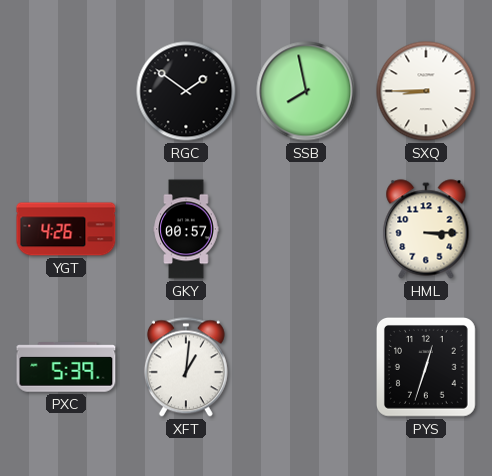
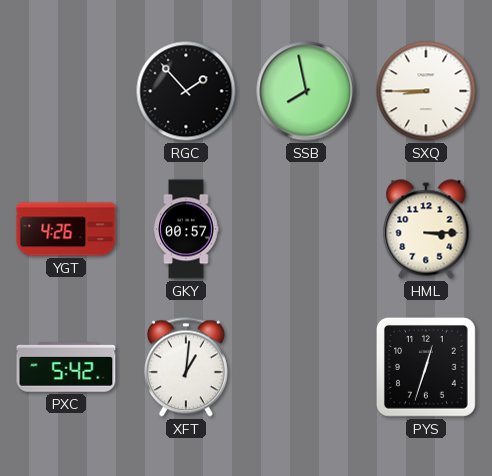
RGC: 1:51 -> 1:53
PXC: 5:39 -> 5:42
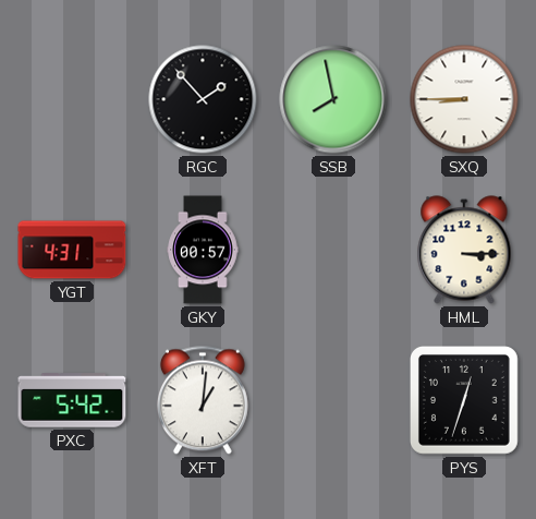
YGT: 4:26 -> 4:31
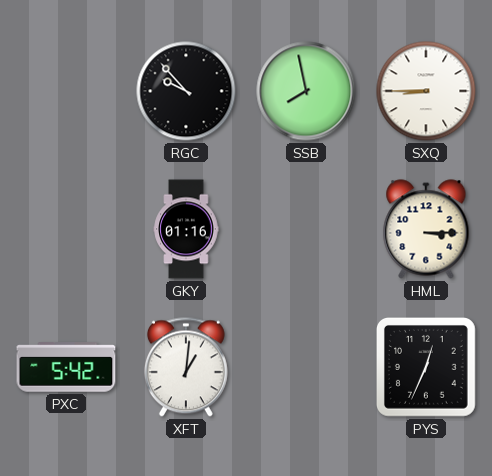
RGC: 1:53 -> 9:53
YGT: 4:31 -> none
GKY: 00:57 -> 01:16
PYS: 12:33 -> 12:34
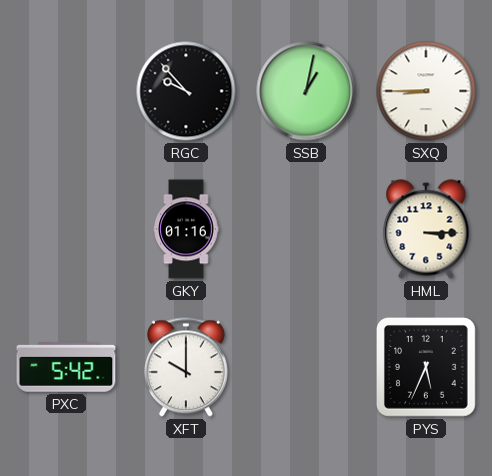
SSB: 7:58 -> 1:02
XFT: 1:01 -> 10:00
PYS: 12:34 -> 5:34
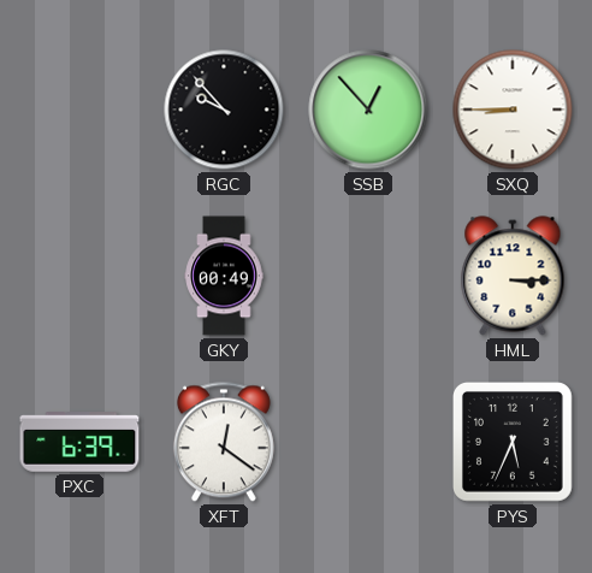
SSB: 1:02 -> 12:53
GKY: 01:16 -> 00:49
PXC: 5:42 -> 6:39
XFT: 10:00 -> 12:21
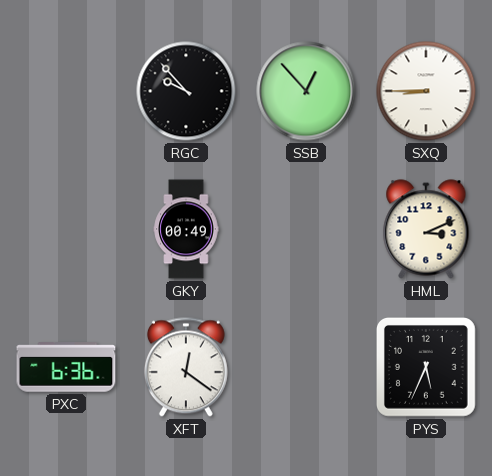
HML: 3:15 -> 3:11
PXC: 6:39 -> 6:36
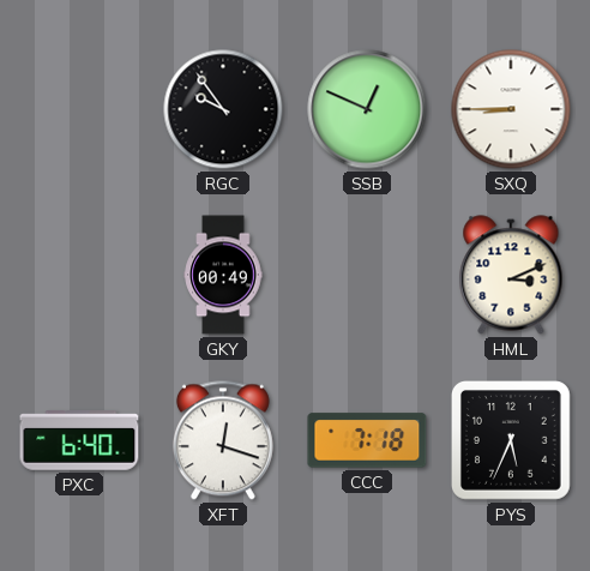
RGC: 9:53 -> 9:54
SSB: 12:53 -> 12:49
PXC: 6:36 -> 6:40
XFT: 12:21 -> 12:18
CCC: none -> 7:18
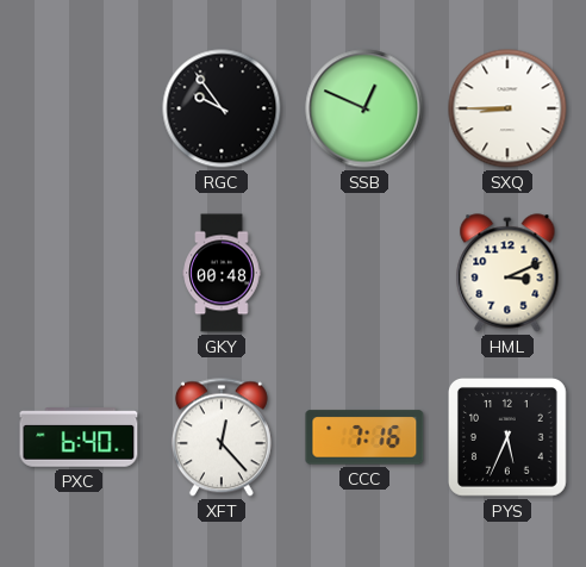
GKY: 00:49 -> 00:48
XFT: 12:18 -> 12:23
CCC: 7:18 -> 7:16
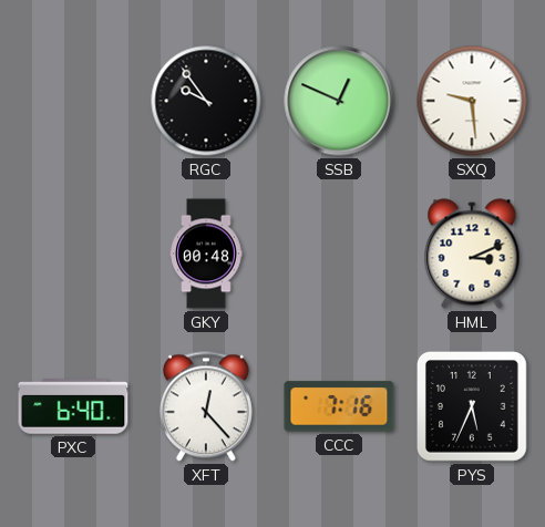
SXQ: 8:45 -> 9:29
